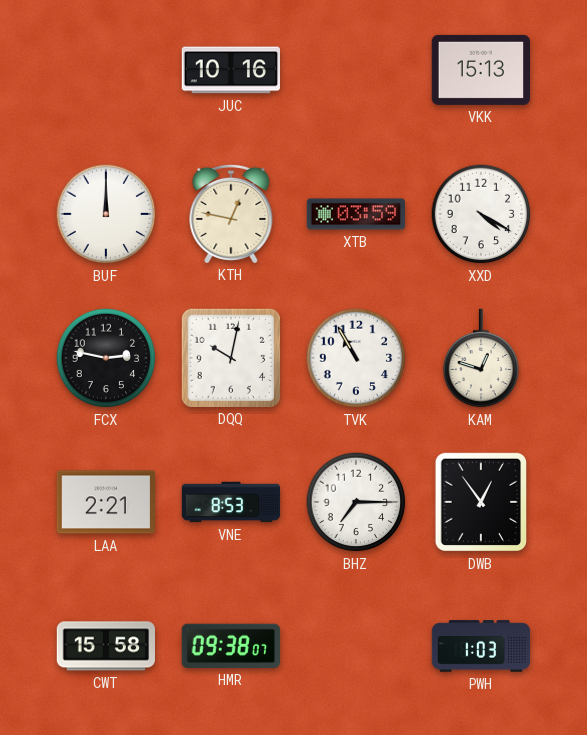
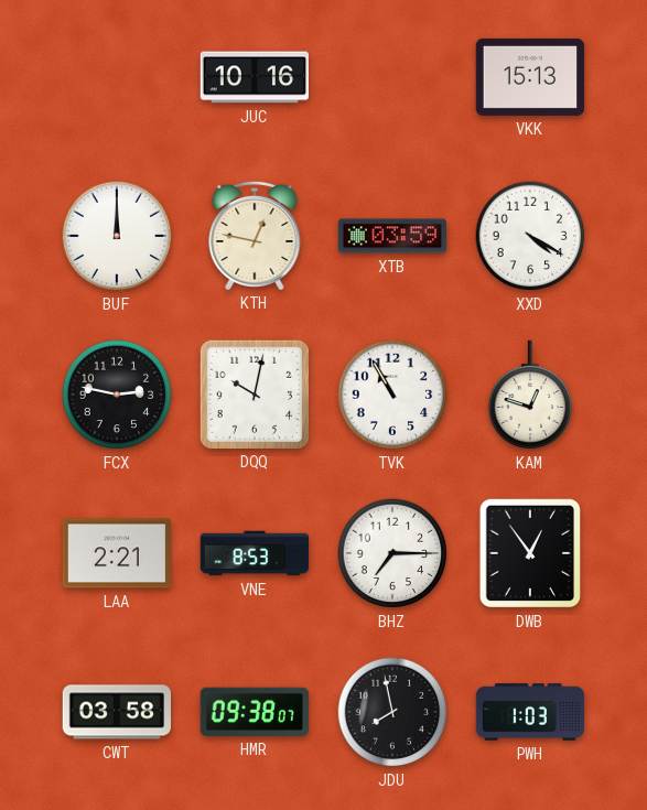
CWT: 15:58 -> 03:58
JDU: none -> 7:58
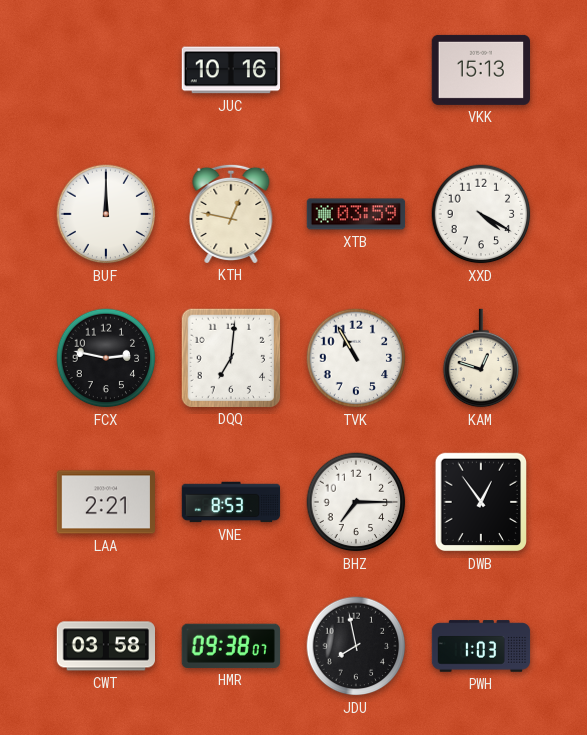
DQQ: 10:02 -> 7:01
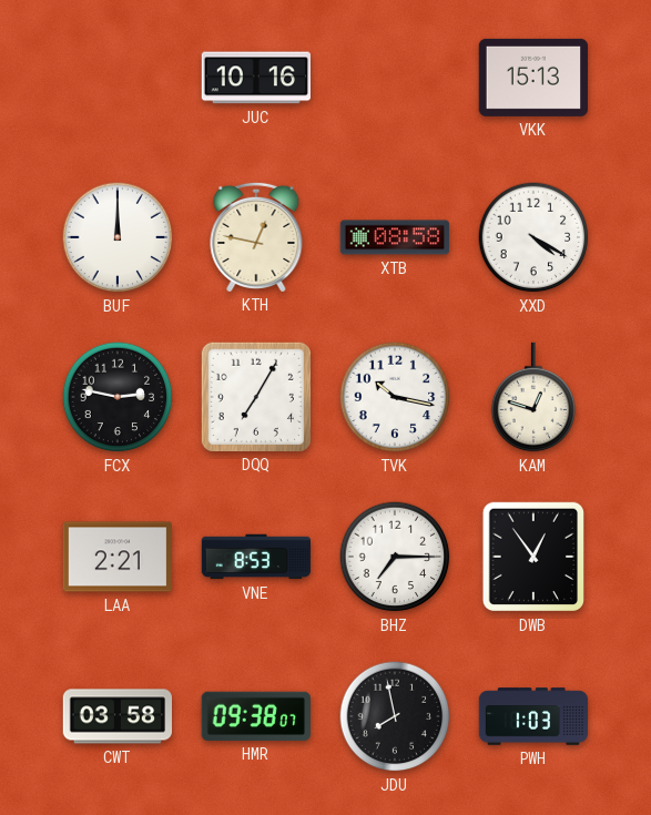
XTB: 03:59 -> 08:58
DQQ: 7:01 -> 7:05
TVK: 10:55 -> 10:17
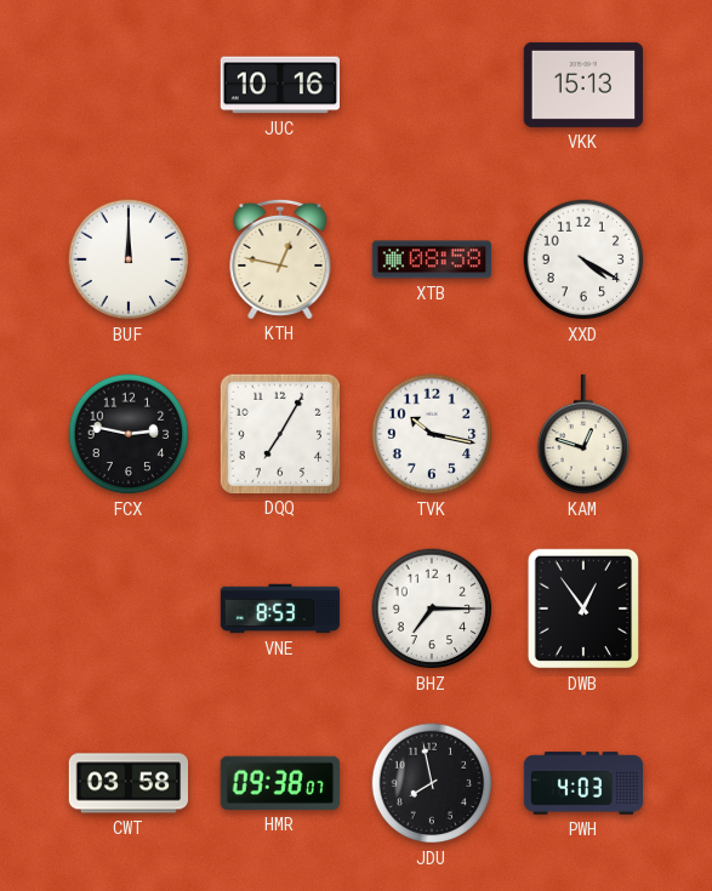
LAA: 2:21 -> none
PWH: 1:03 -> 4:03
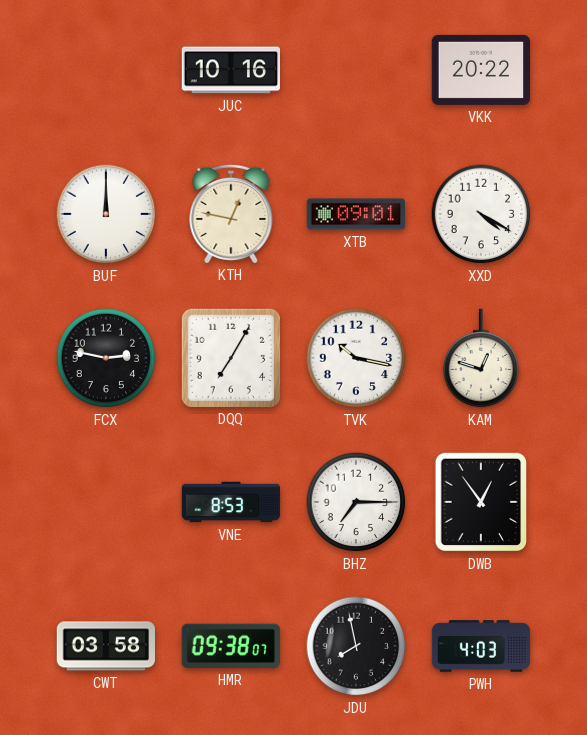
VKK: 15:13 -> 20:22
XTB: 08:58 -> 09:01
